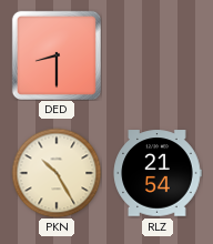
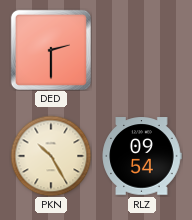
DED: 8:30 -> 2:30
RLZ: 21:54 -> 09:54
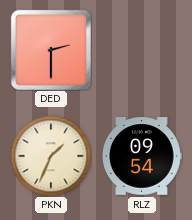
PKN: 10:25 -> 1:34
